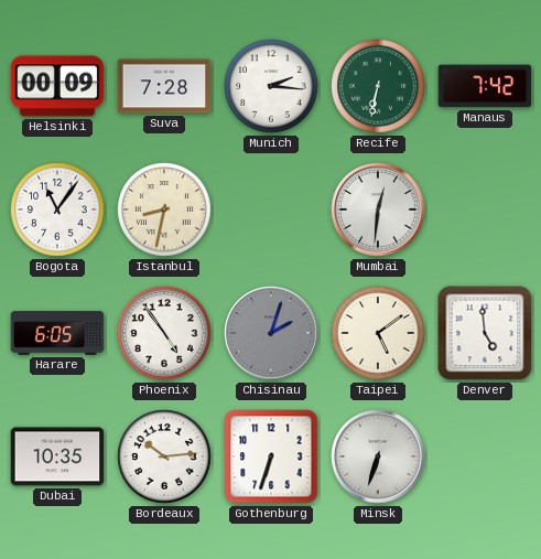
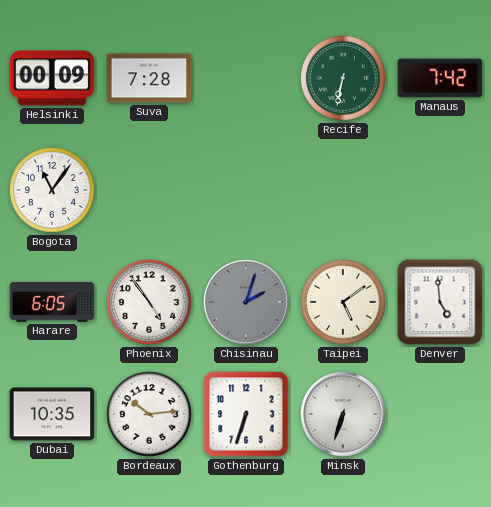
Munich: 2:16 -> none
Istanbul: 8:32 -> none
Mumbai: 12:31 -> none
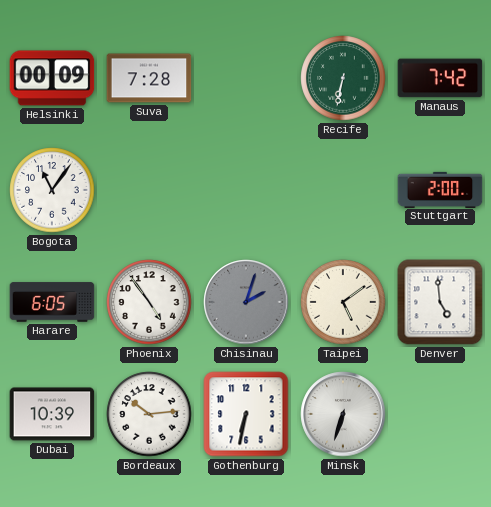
Stuttgart: none -> 2:00
Dubai: 10:35 -> 10:39
Gothenburg: 6:33 -> 6:32
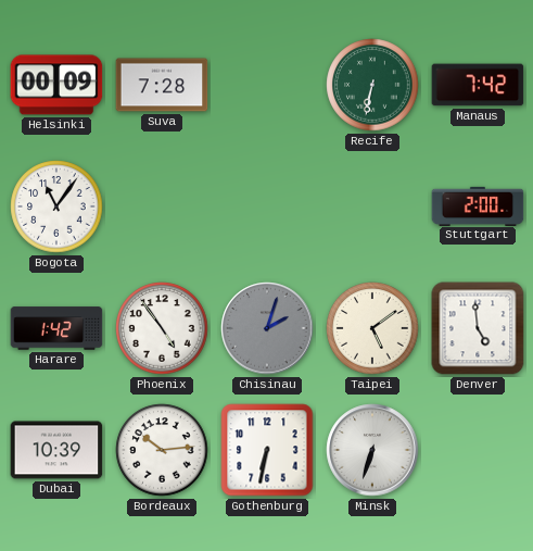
Harare: 6:05 -> 1:42
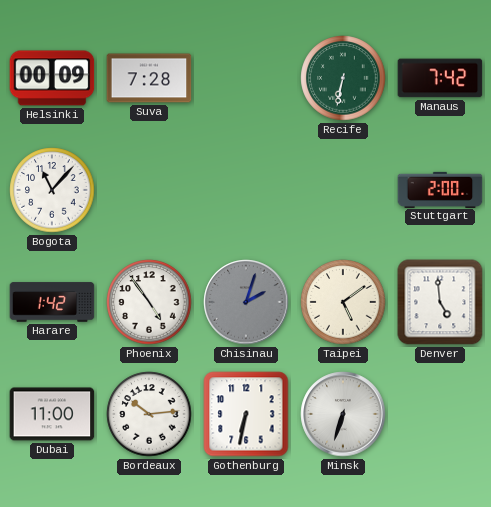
Bogota: 11:06 -> 11:07
Dubai: 10:39 -> 11:00
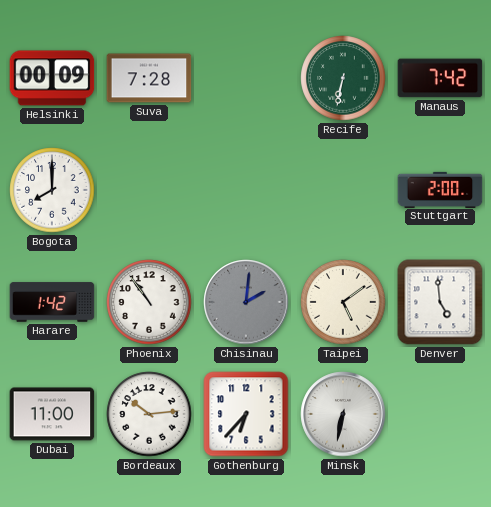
Bogota: 11:07 -> 8:00
Phoenix: 4:54 -> 10:54
Chisinau: 2:03 -> 2:01
Gothenburg: 6:32 -> 6:37
Minsk: 6:33 -> 6:32
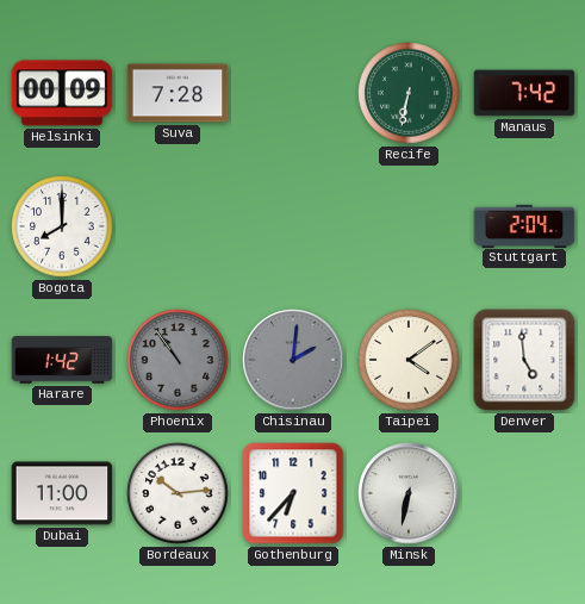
Stuttgart: 2:00 -> 2:04
Phoenix dial: white -> grey
Taipei: 5:09 -> 4:09
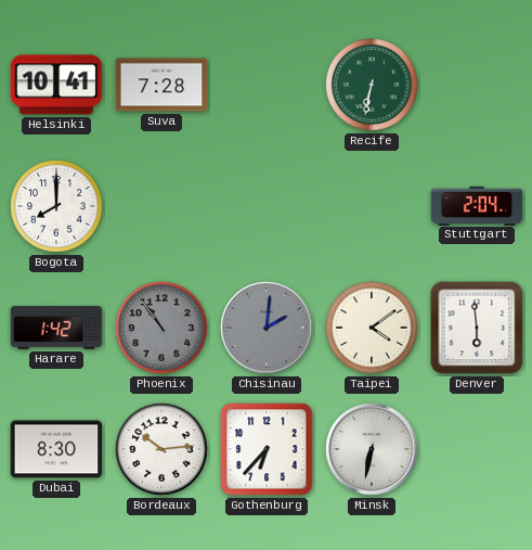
Helsinki: 00:09 -> 10:41
Manaus: 7:42 -> none
Denver: 4:59 -> 5:59
Dubai: 11:00 -> 8:30
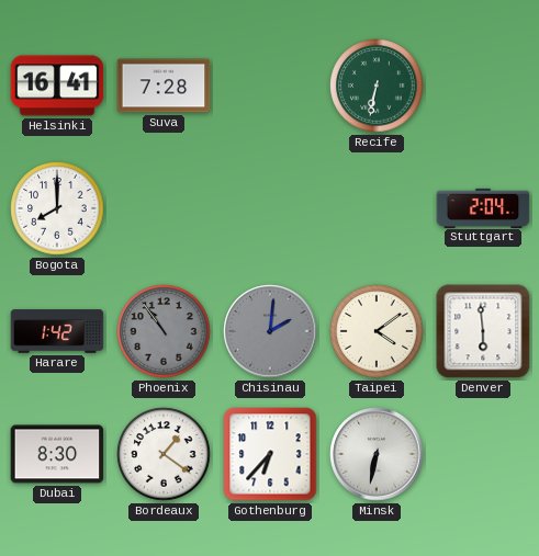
Helsinki: 10:41 -> 16:41
Bordeaux: 10:14 -> 1:21
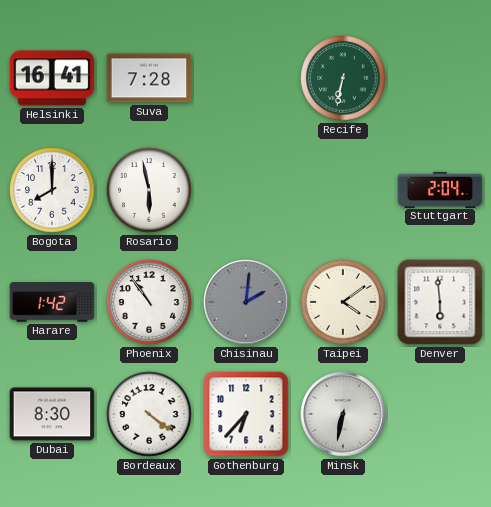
Rosario: none -> 5:58
Phoenix dial: grey -> white
Bordeaux: 1:21 -> 4:21
